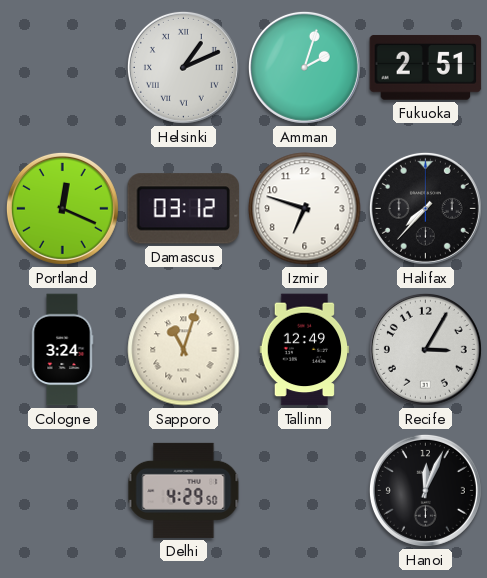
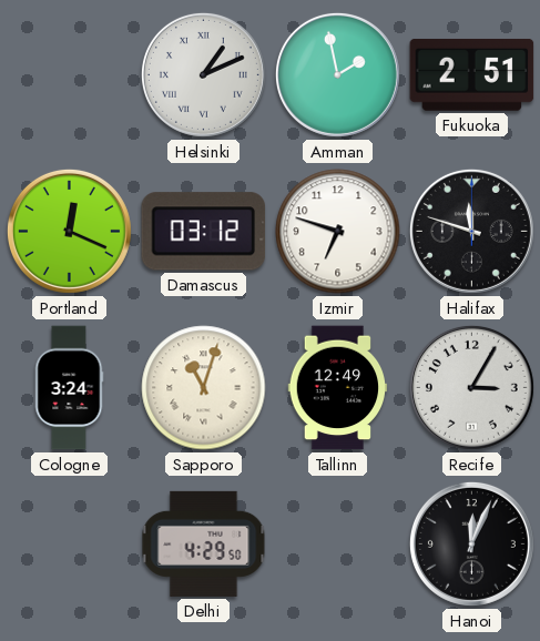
Amman: 2:03 -> 1:58
Halifax: 7:37 -> 11:48
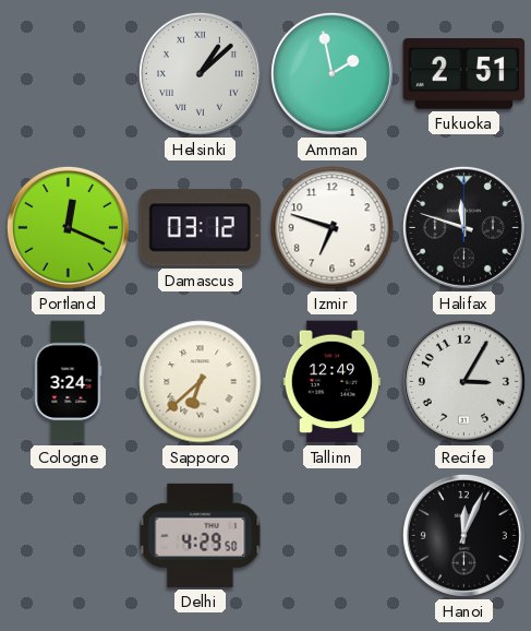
Helsinki: 1:11 -> 1:08
Sapporo: 11:03 -> 6:38
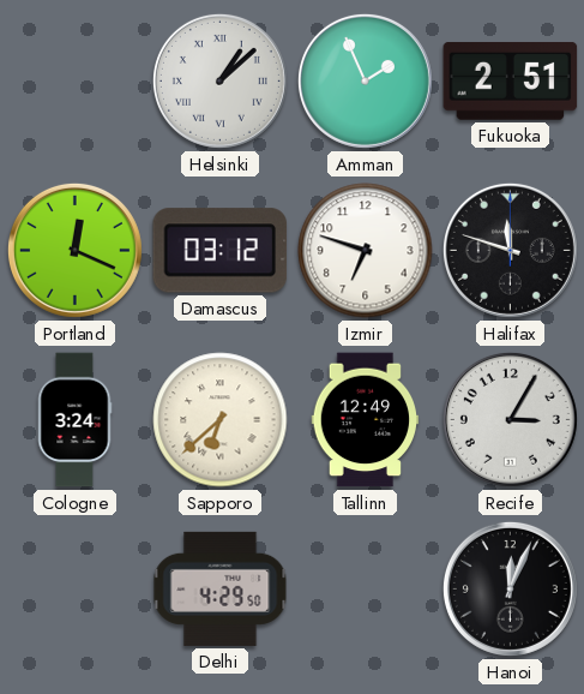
Amman: 1:58 -> 1:56
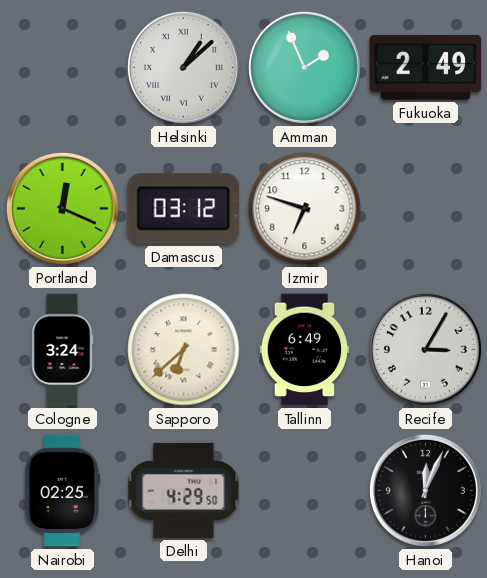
Fukuoka: 2:51 -> 2:49
Halifax: 11:48 -> none
Tallinn: 12:49 -> 6:49
Nairobi: none -> 02:25
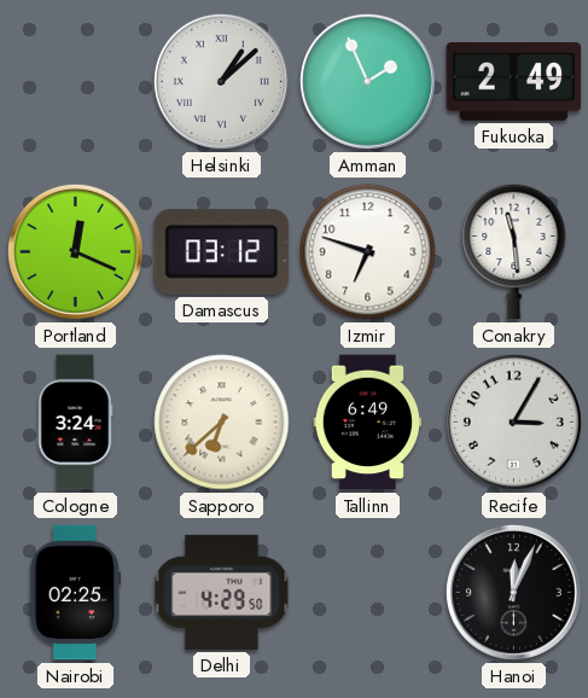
Conakry: none -> 11:29
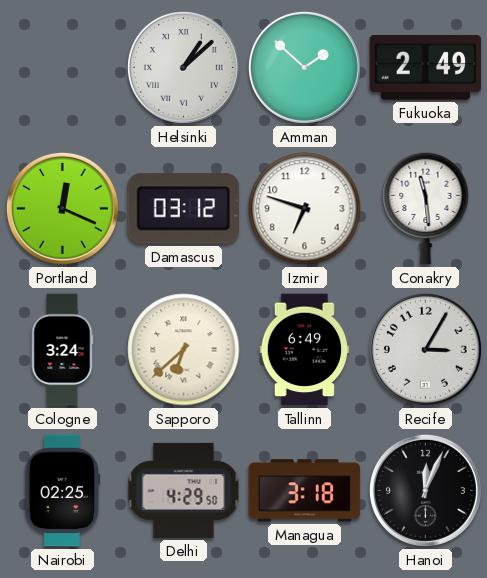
Amman: 1:56 -> 1:52
Managua: none -> 3:18
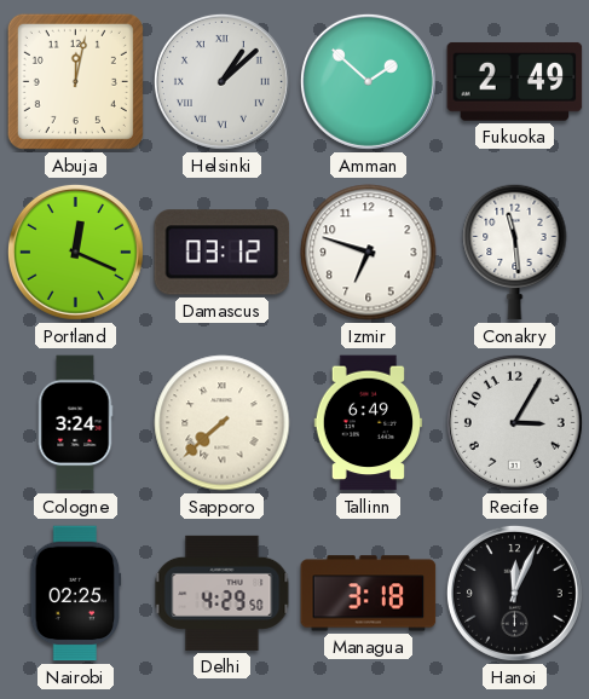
Abuja: none -> 12:02
Sapporo: 6:38 -> 7:38
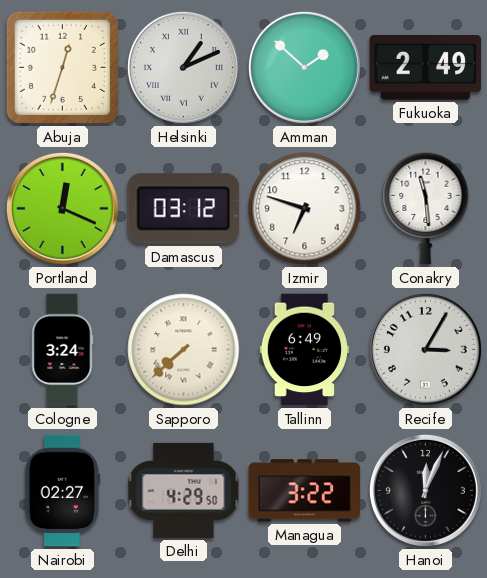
Abuja: 12:02 -> 12:33
Helsinki: 1:08 -> 1:11
Nairobi: 02:25 -> 02:27
Managua: 3:18 -> 3:22
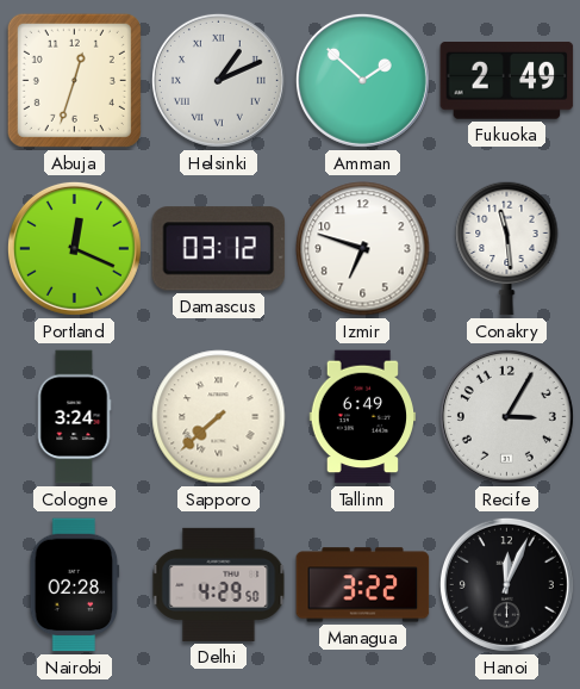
Nairobi: 02:27 -> 02:28
